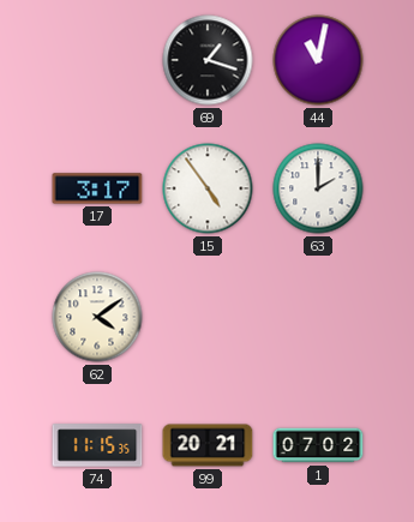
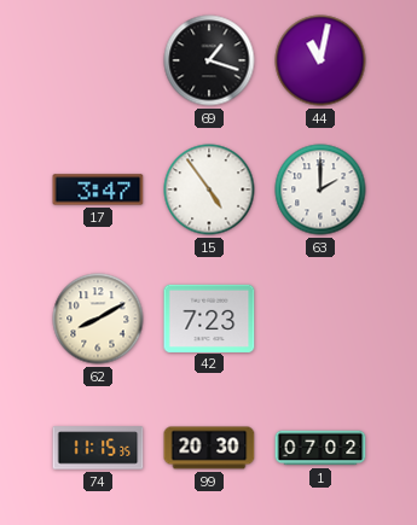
17: 3:17 -> 3:47
62: 4:09 -> 8:10
42: none -> 7:23
99: 20:21 -> 20:30
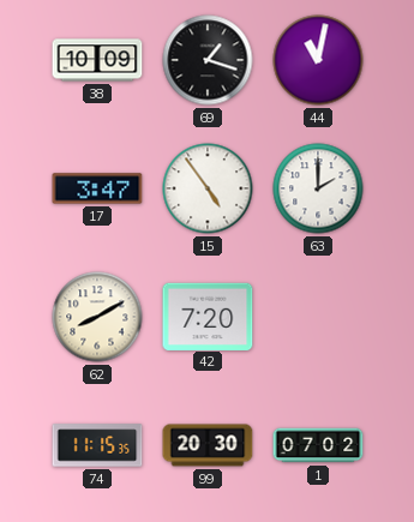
38: none -> 10:09
42: 7:23 -> 7:20
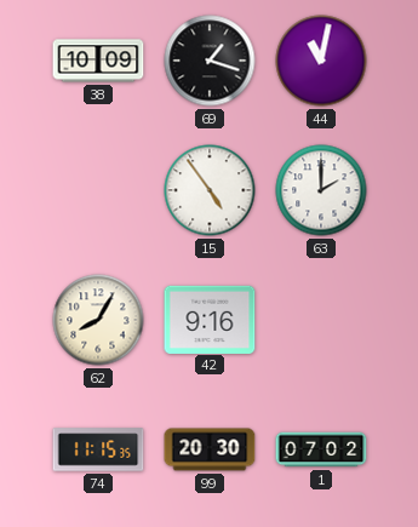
17: 3:47 -> none
62: 8:10 -> 8:05
42: 7:20 -> 9:16
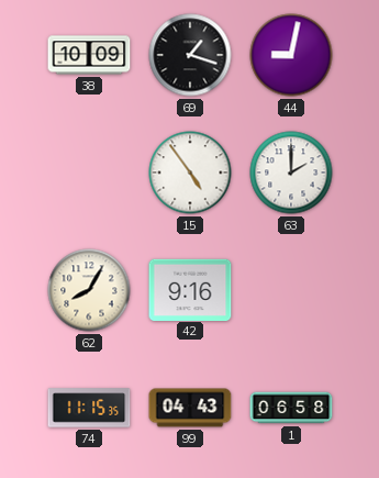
44: 11:02 -> 9:02
99: 20:30 -> 04:43
1: 07:02 -> 06:58
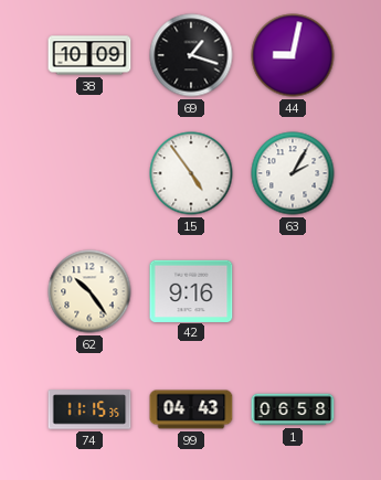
63: 2:00 -> 2:05
62: 8:05 -> 10:24
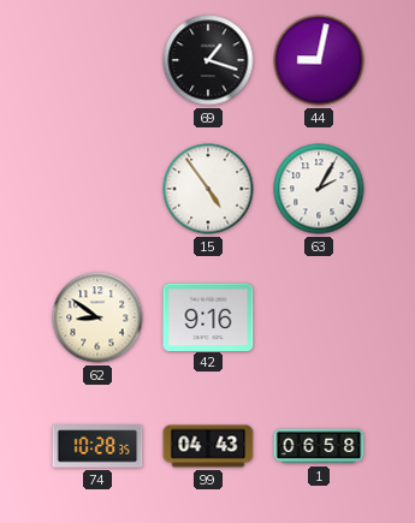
38: 10:09 -> none
62: 10:24 -> 8:51
74: 11:15 -> 10:28
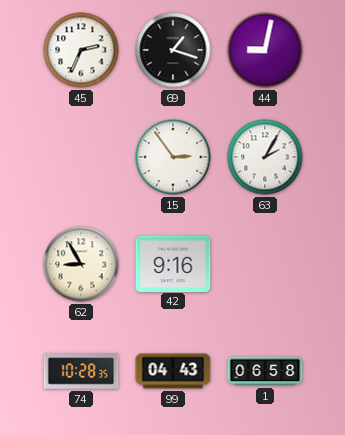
45: none -> 2:34
15: 4:54 -> 2:54
62: 8:51 -> 8:55
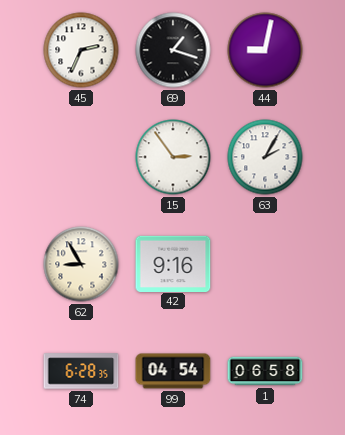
74: 10:28 -> 6:28
99: 04:43 -> 04:54
